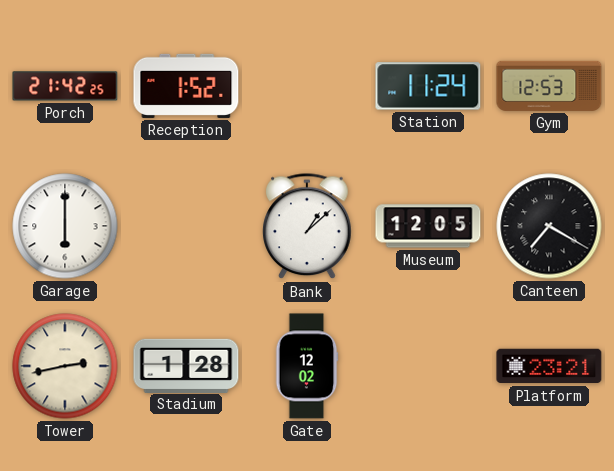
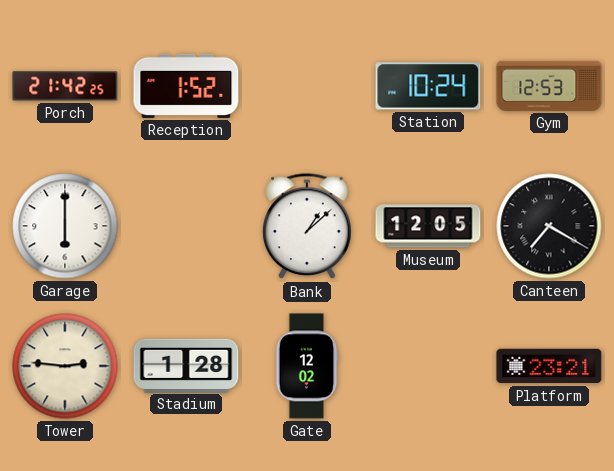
Station: 11:24 -> 10:24
Tower: 2:43 -> 2:46
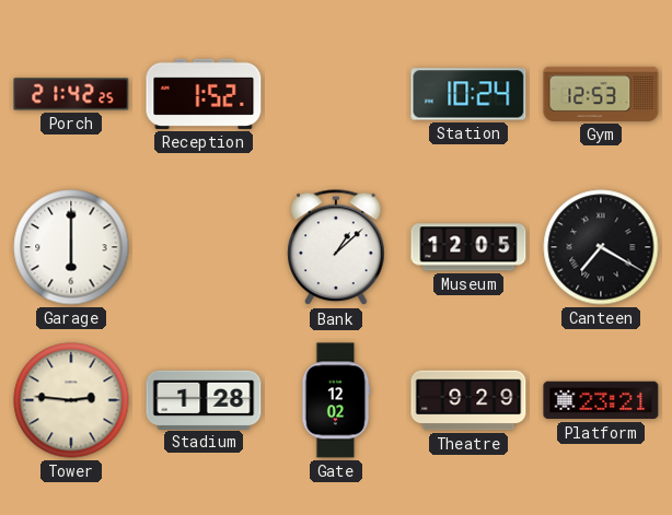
Theatre: none -> 9:29
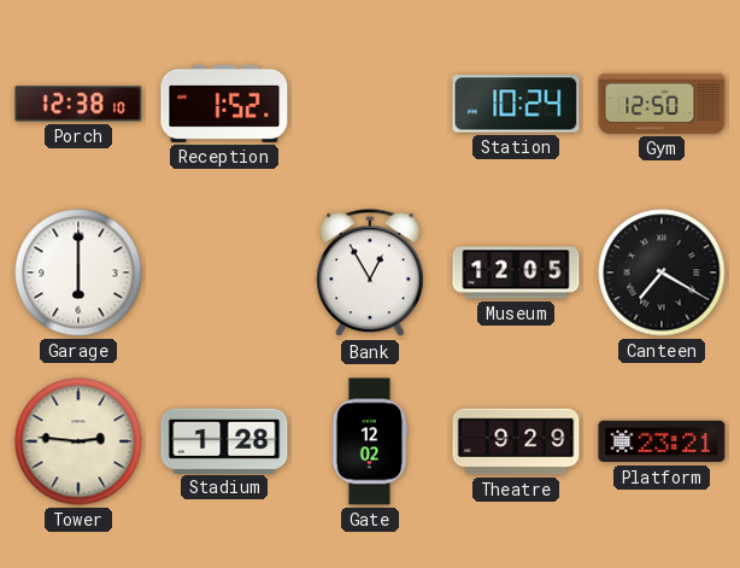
Porch: 21:42 -> 12:38
Gym: 12:53 -> 12:50
Bank: 1:08 -> 12:55
